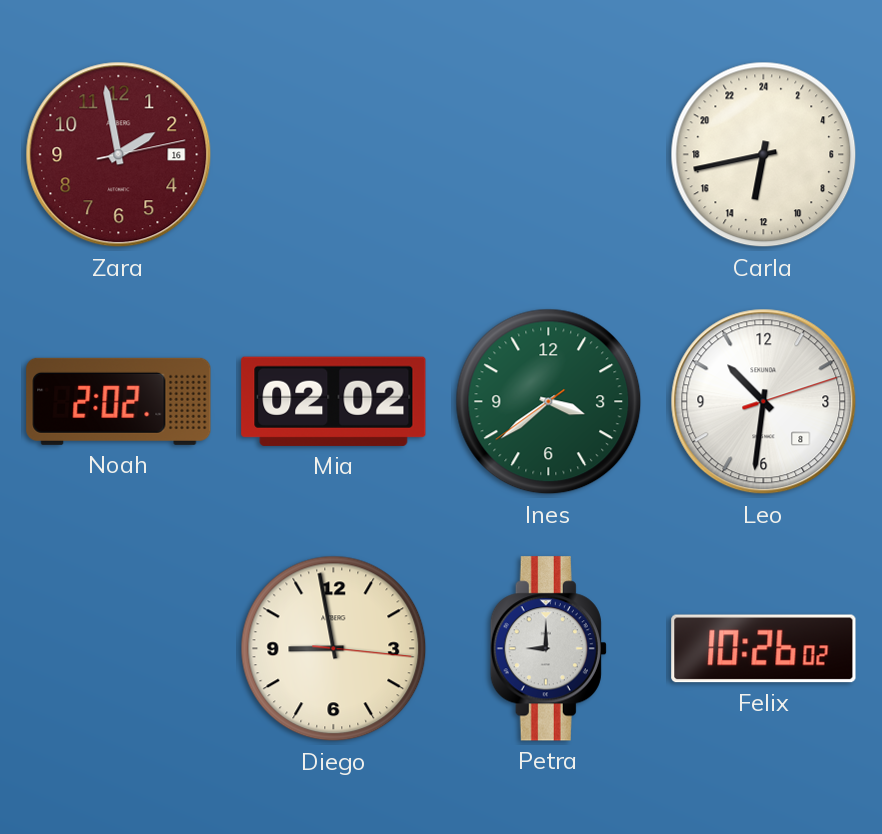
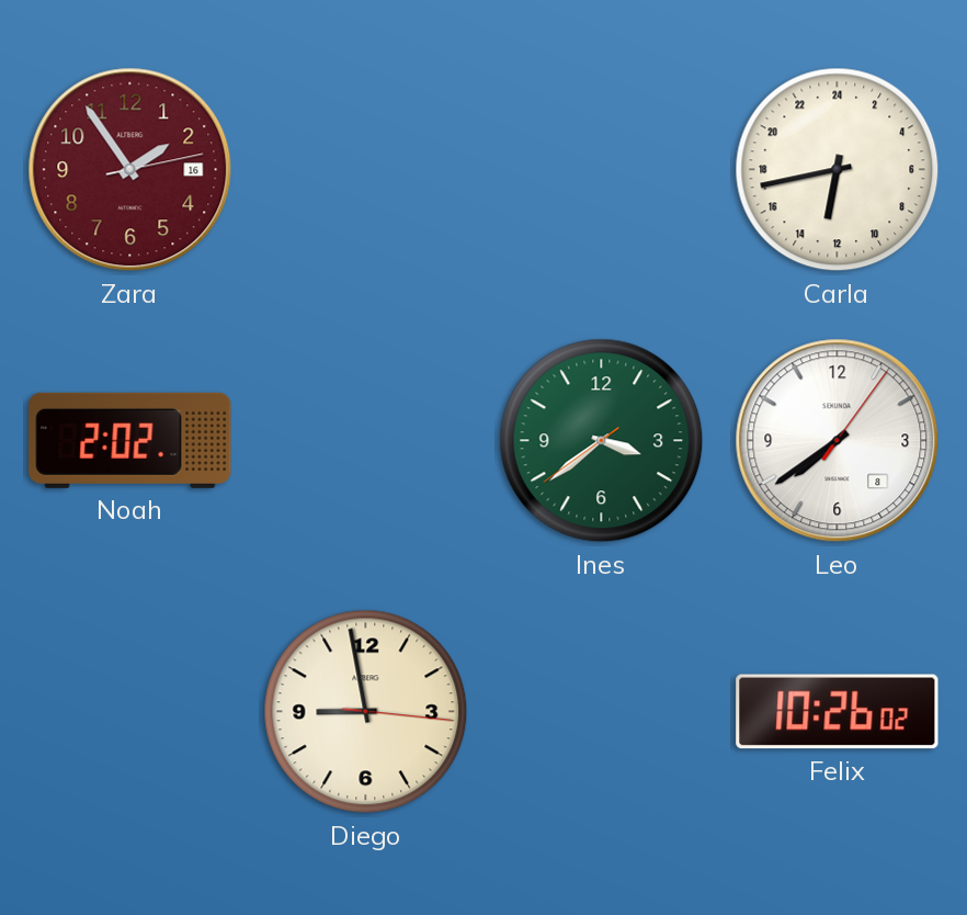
Zara: 1:58 -> 1:54
Mia: 02:02 -> none
Leo: 10:31 -> 7:39
Petra: 9:00 -> none
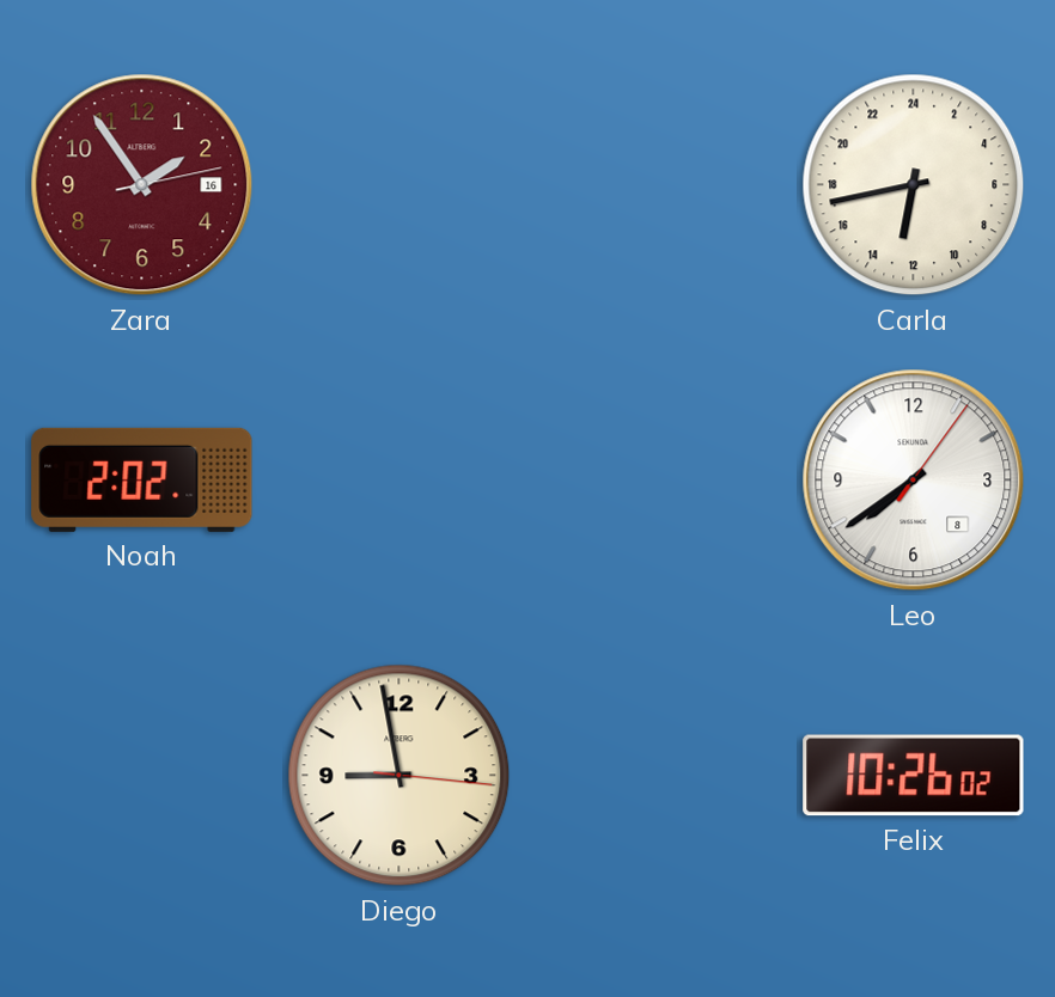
Ines: 3:38 -> none
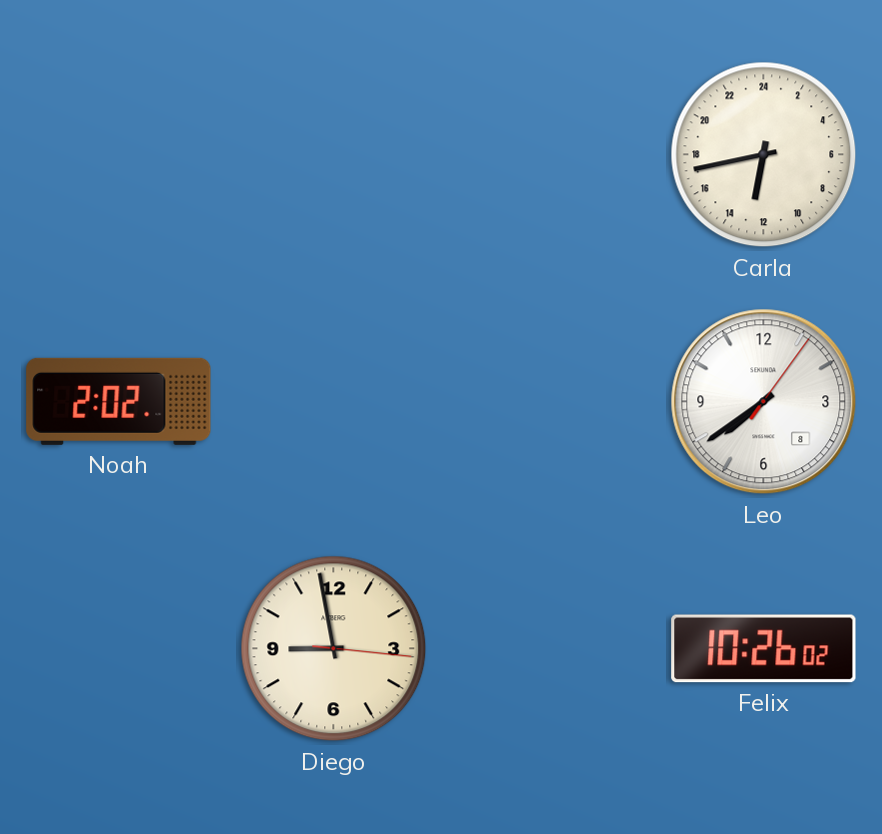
Zara: 1:54 -> none
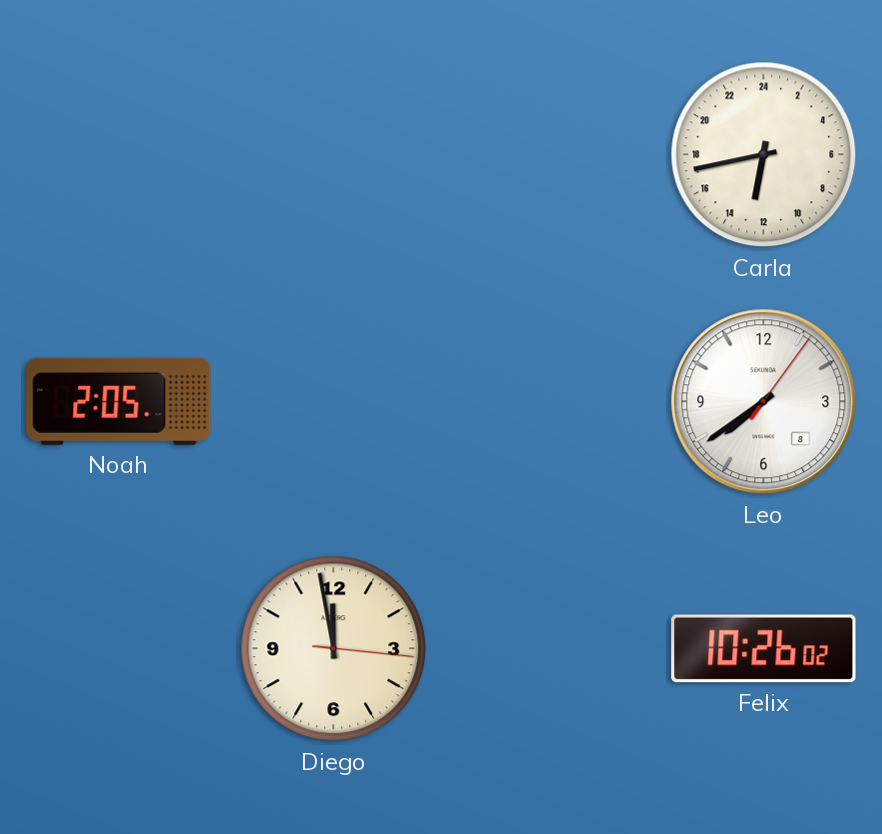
Noah: 2:02 -> 2:05
Diego: 8:58 -> 11:58
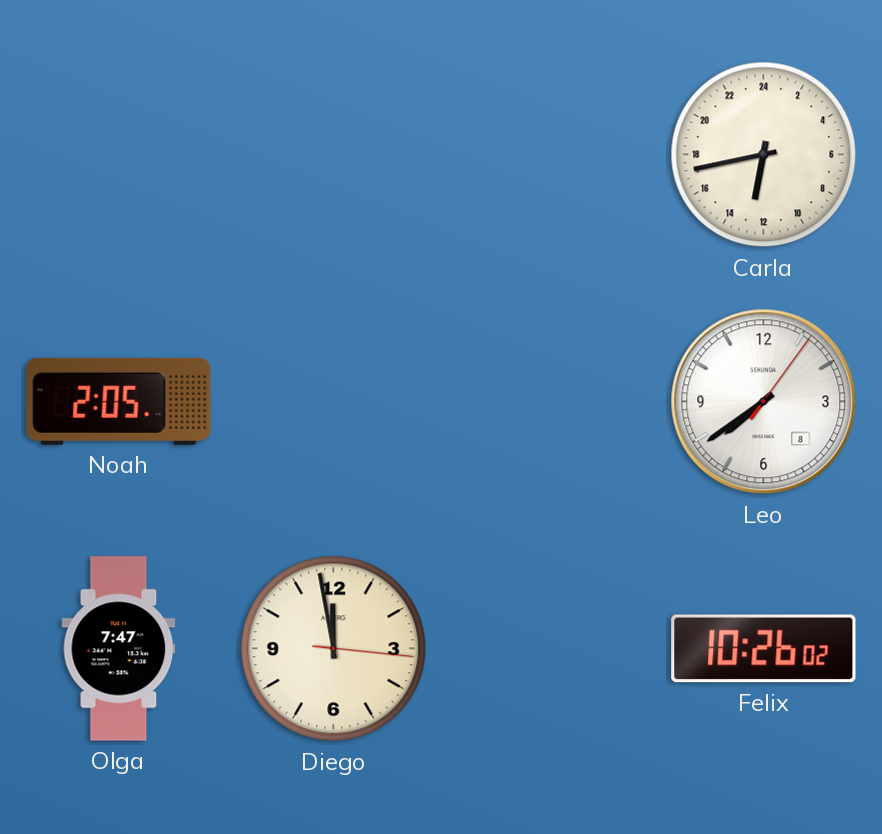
Olga: none -> 7:47
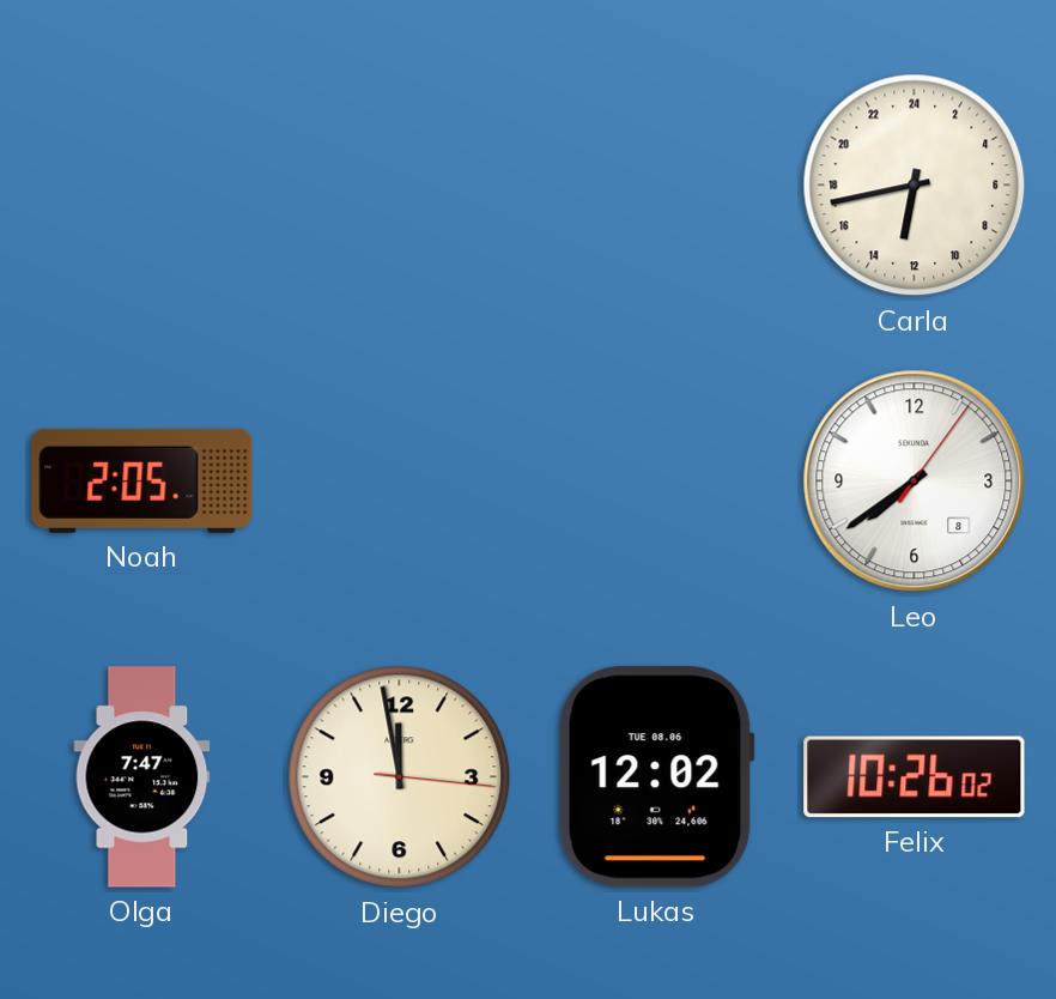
Lukas: none -> 12:02
